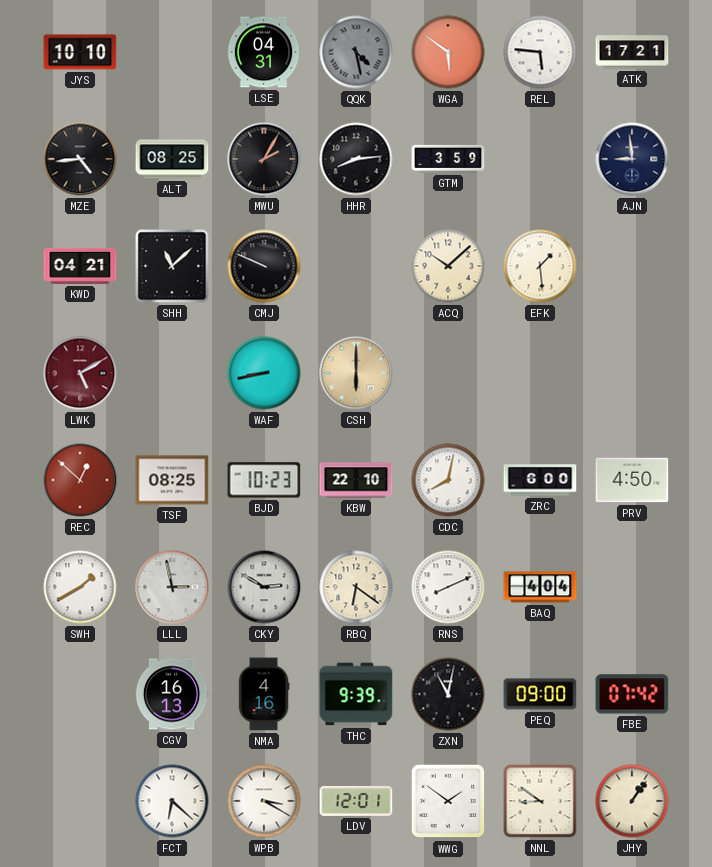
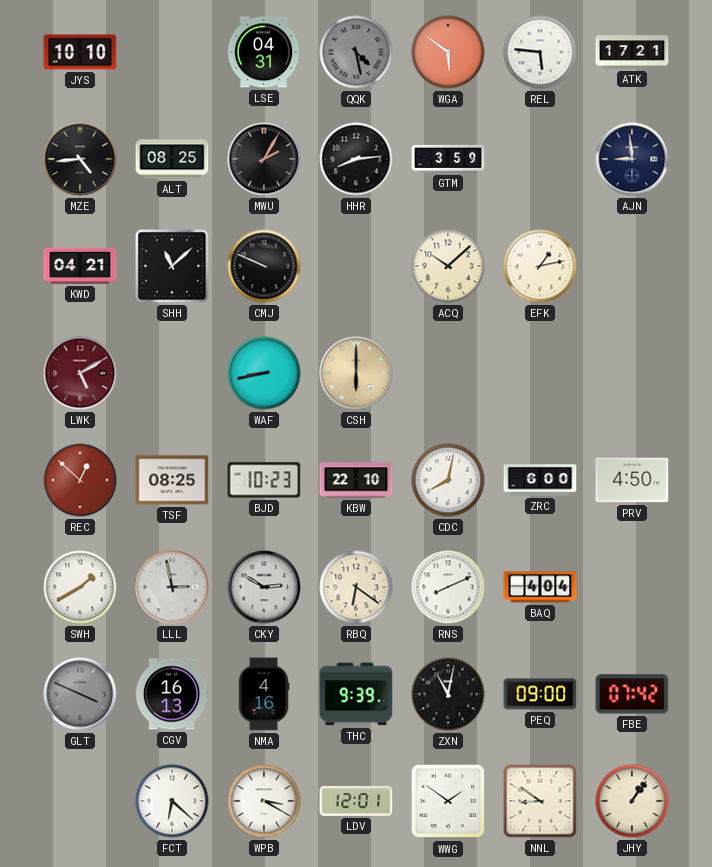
EFK: 1:29 -> 1:13
GLT: none -> 3:49
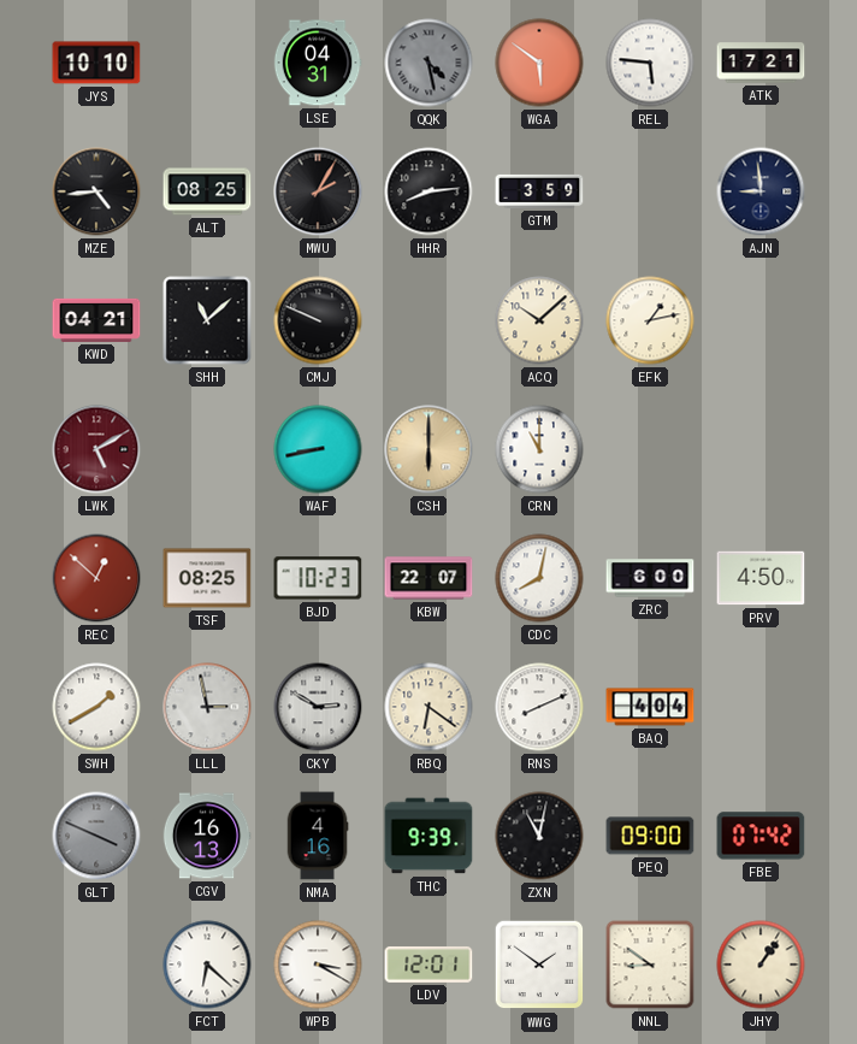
CRN: none -> 11:00
KBW: 22:10 -> 22:07
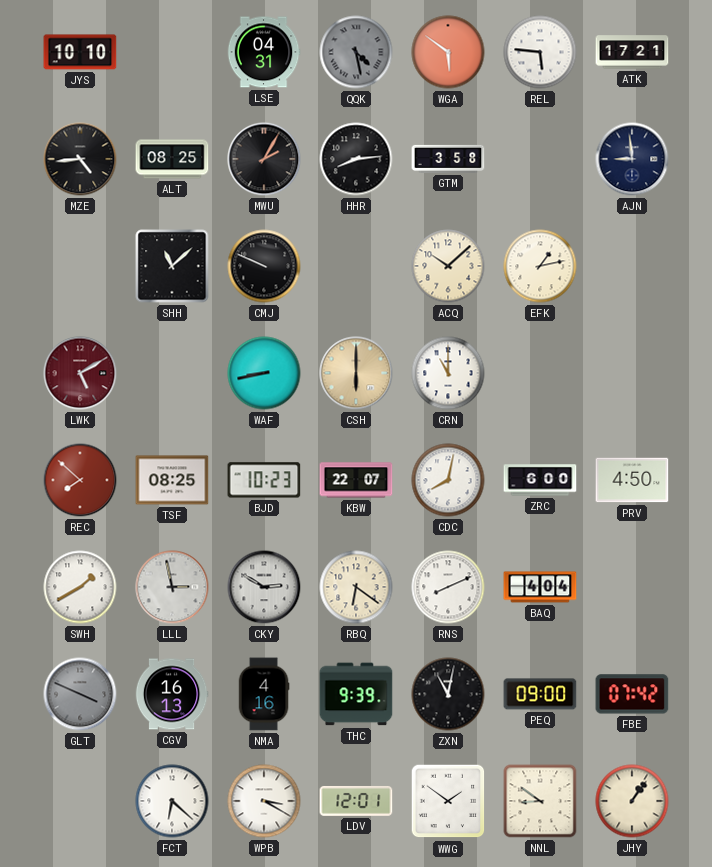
GTM: 3:59 -> 3:58
KWD: 04:21 -> none
REC: 12:52 -> 7:52
